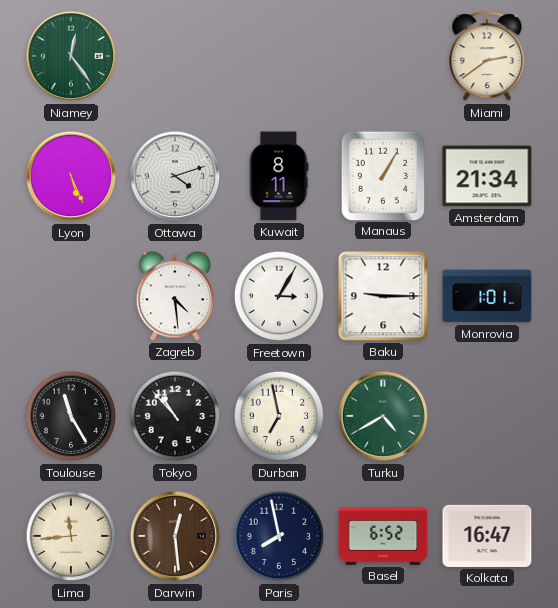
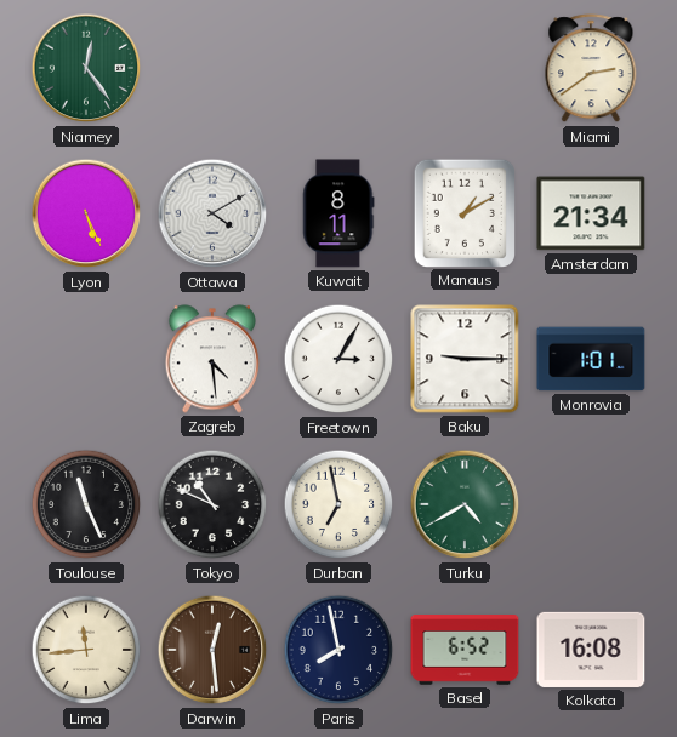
Ottawa: 4:12 -> 4:10
Manaus: 1:05 -> 1:10
Toulouse: 11:25 -> 11:26
Tokyo: 10:53 -> 10:49
Kolkata: 16:47 -> 16:08
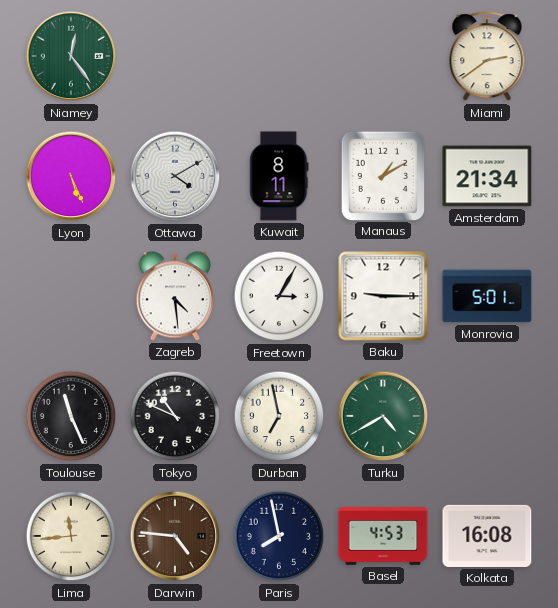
Monrovia: 1:01 -> 5:01
Darwin: 12:29 -> 4:46
Basel: 6:52 -> 4:53
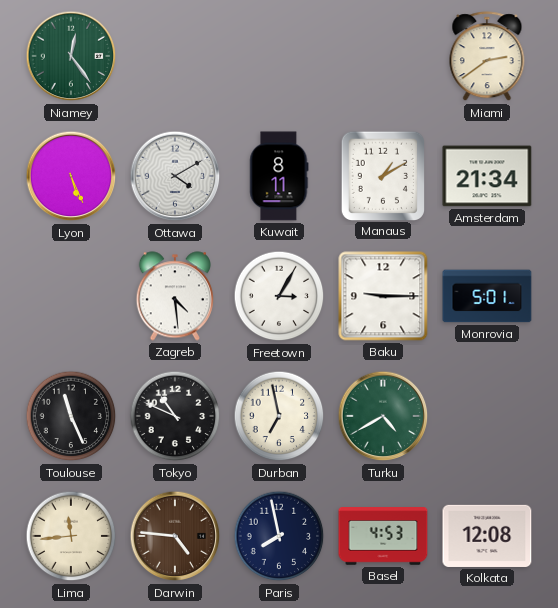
Kolkata: 16:08 -> 12:08
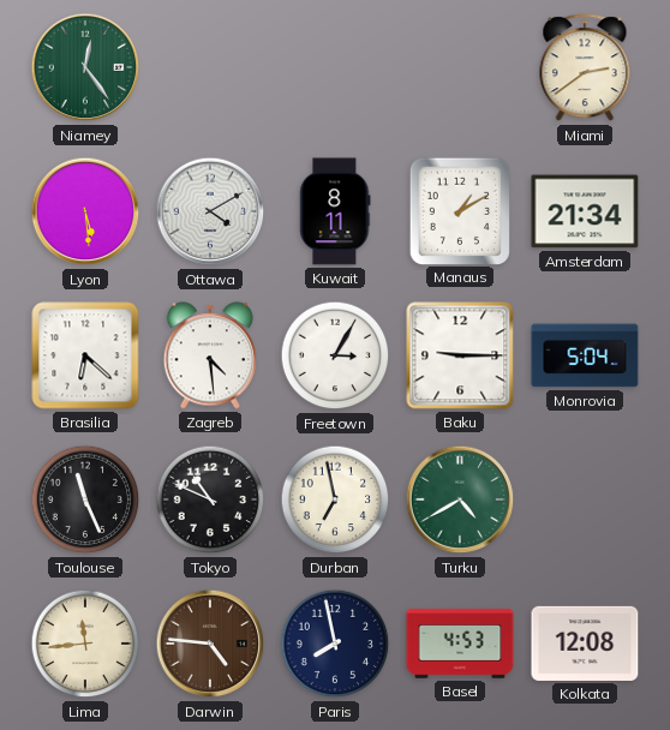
Lyon: 5:26 -> 5:29
Brasilia: none -> 6:22
Monrovia: 5:01 -> 5:04
